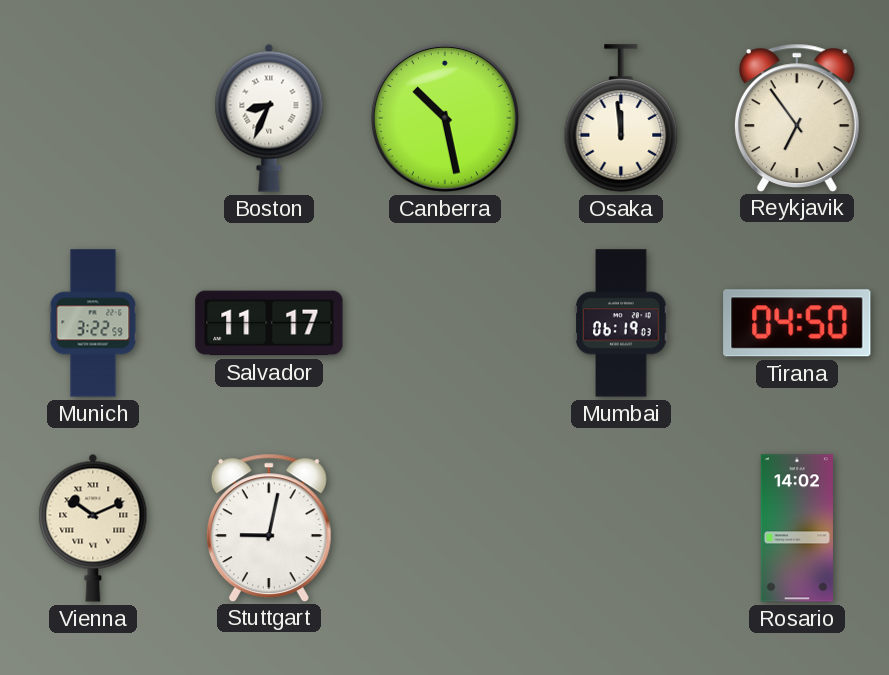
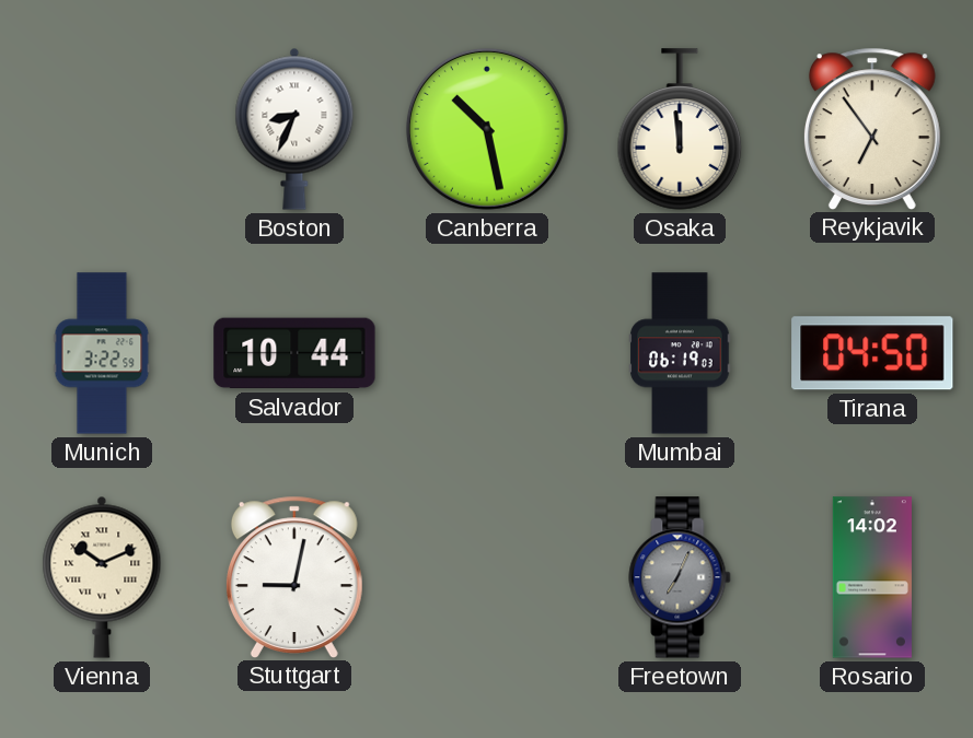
Salvador: 11:17 -> 10:44
Freetown: none -> 7:04
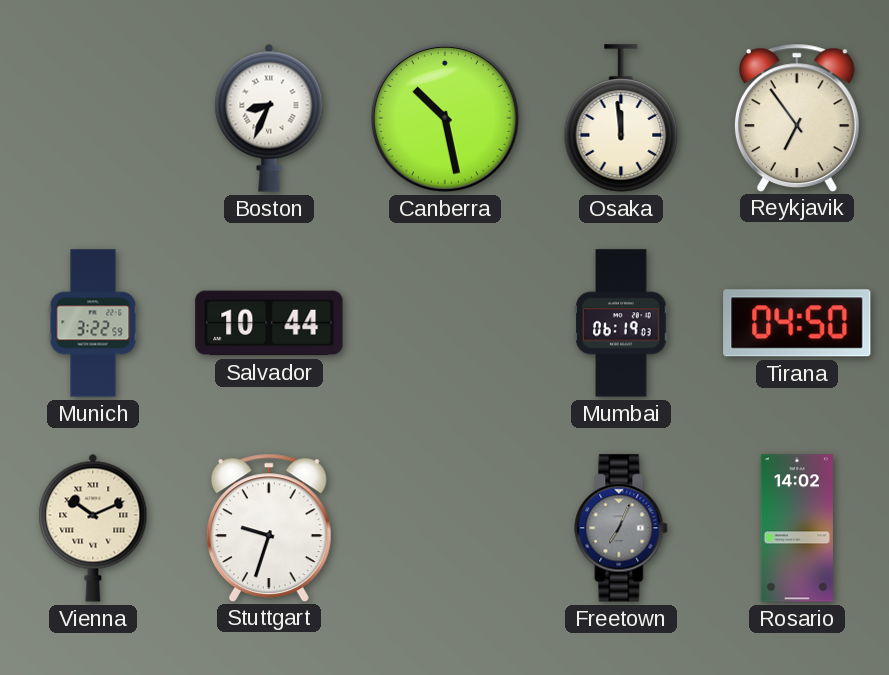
Stuttgart: 9:02 -> 9:33
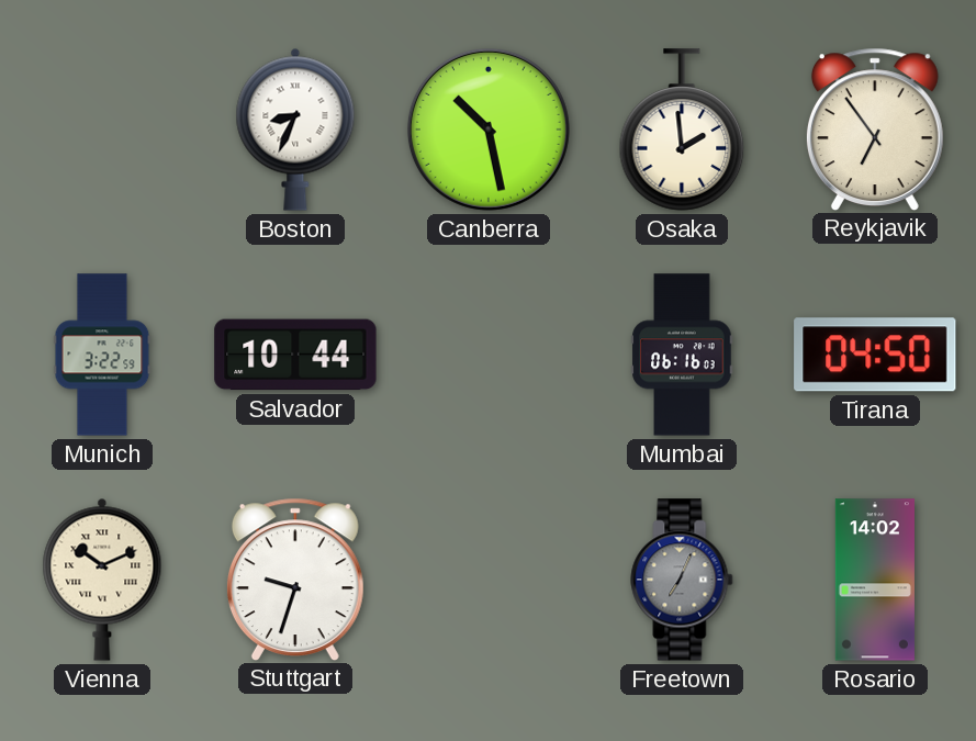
Osaka: 11:59 -> 1:59
Mumbai: 06:19 -> 06:16
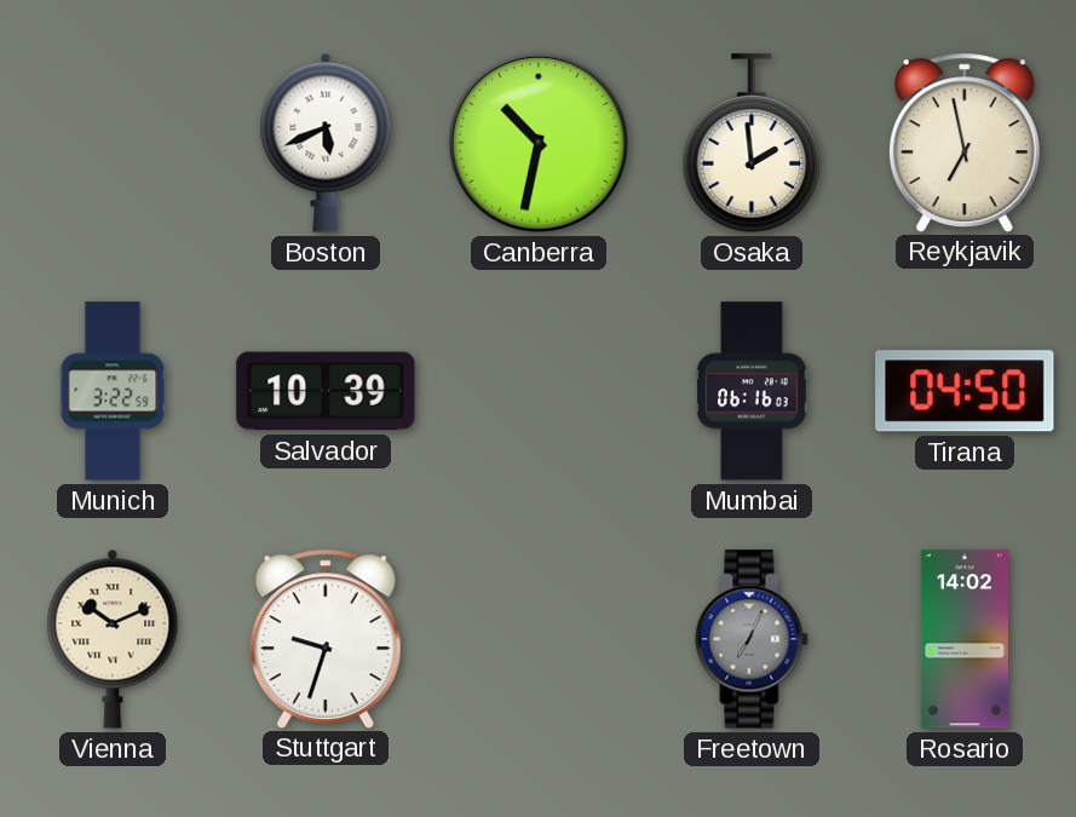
Boston: 8:34 -> 5:41
Canberra: 10:28 -> 10:32
Reykjavik: 6:54 -> 6:58
Salvador: 10:44 -> 10:39
